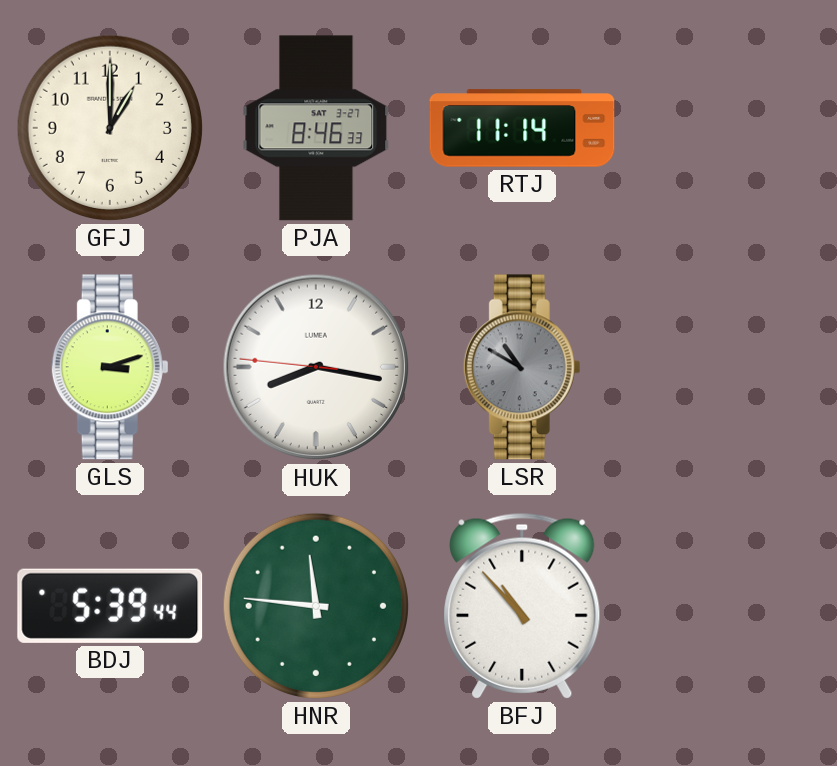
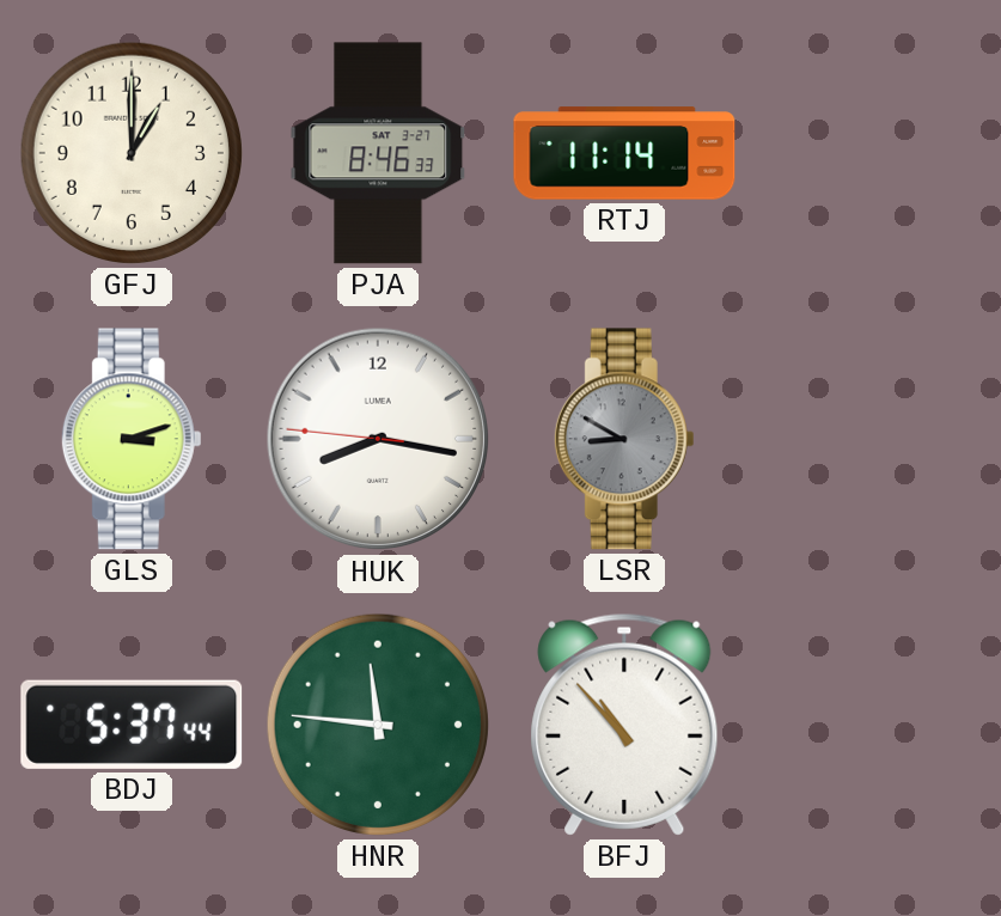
LSR: 10:50 -> 8:50
BDJ: 5:39 -> 5:37
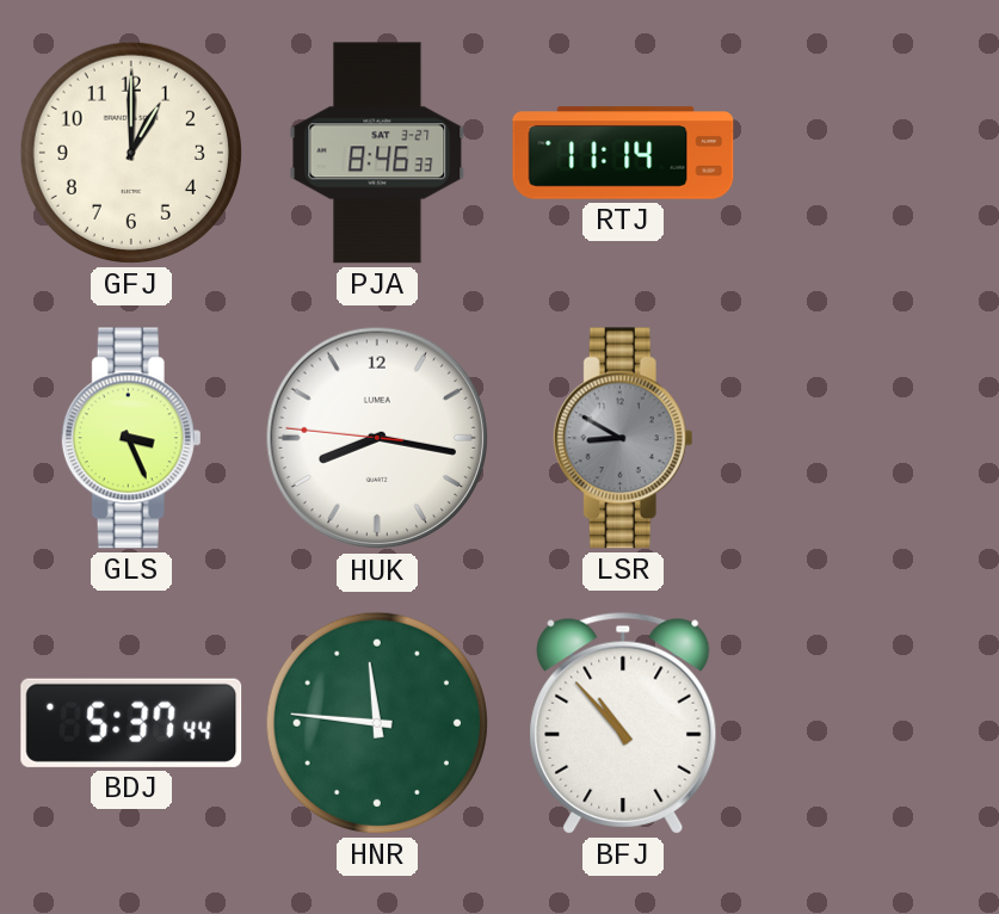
GLS: 3:12 -> 3:26
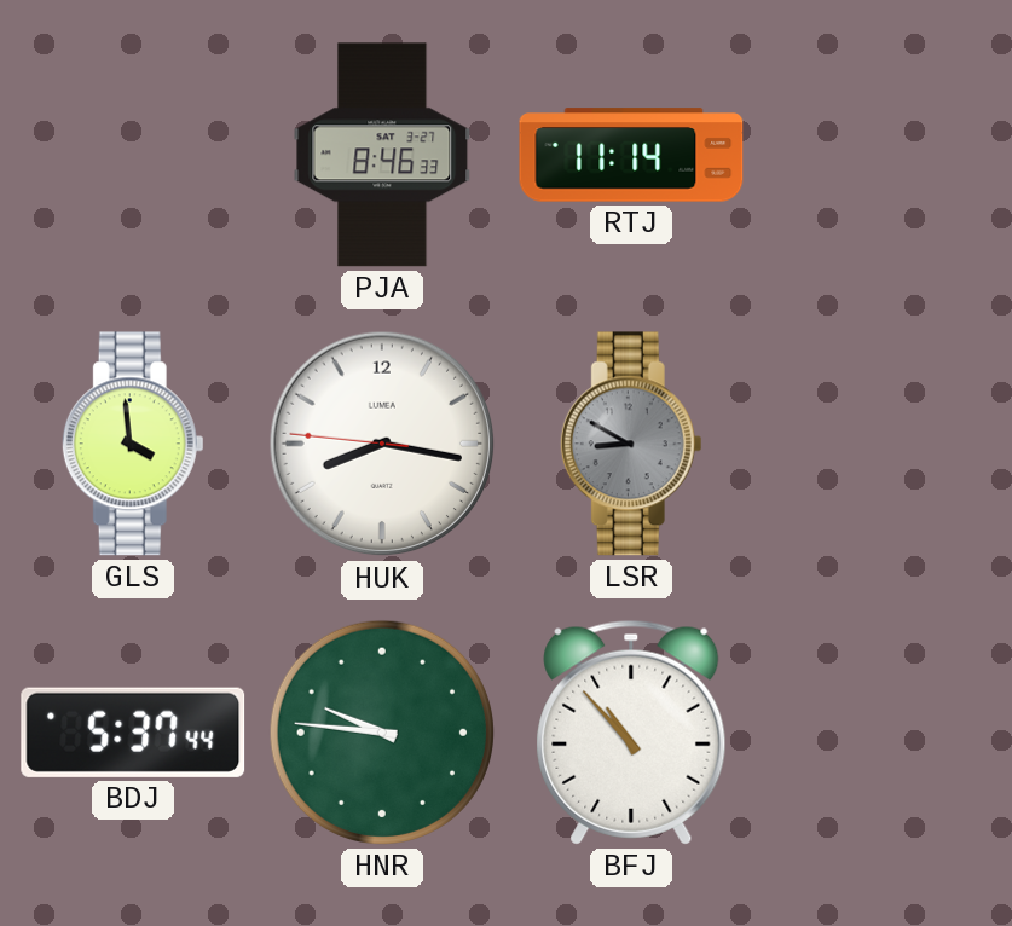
GFJ: 1:00 -> none
GLS: 3:26 -> 3:59
HNR: 11:46 -> 9:46
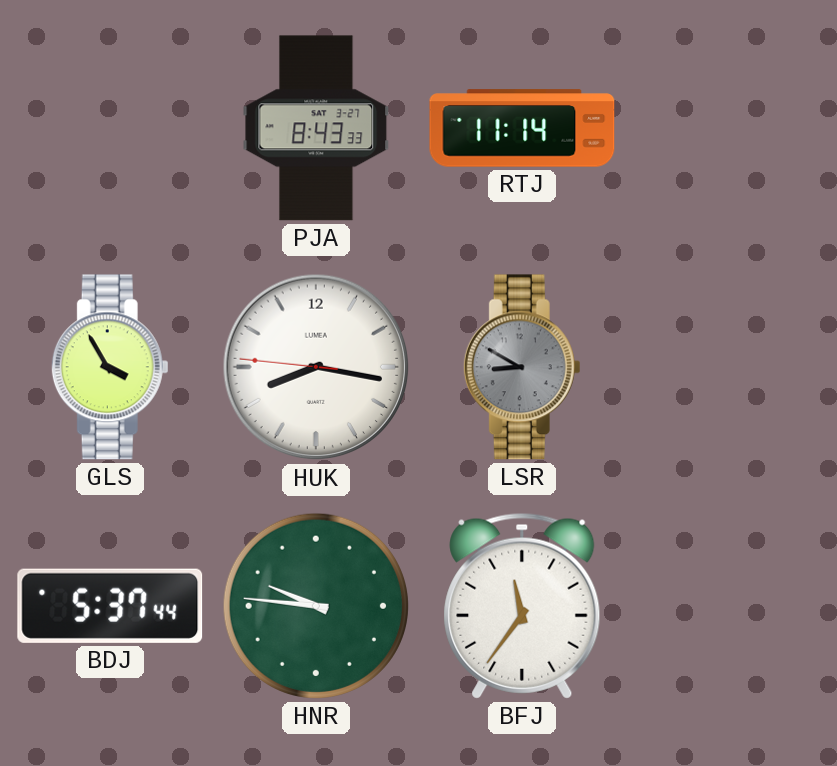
PJA: 8:46 -> 8:43
GLS: 3:59 -> 3:55
BFJ: 10:53 -> 11:36
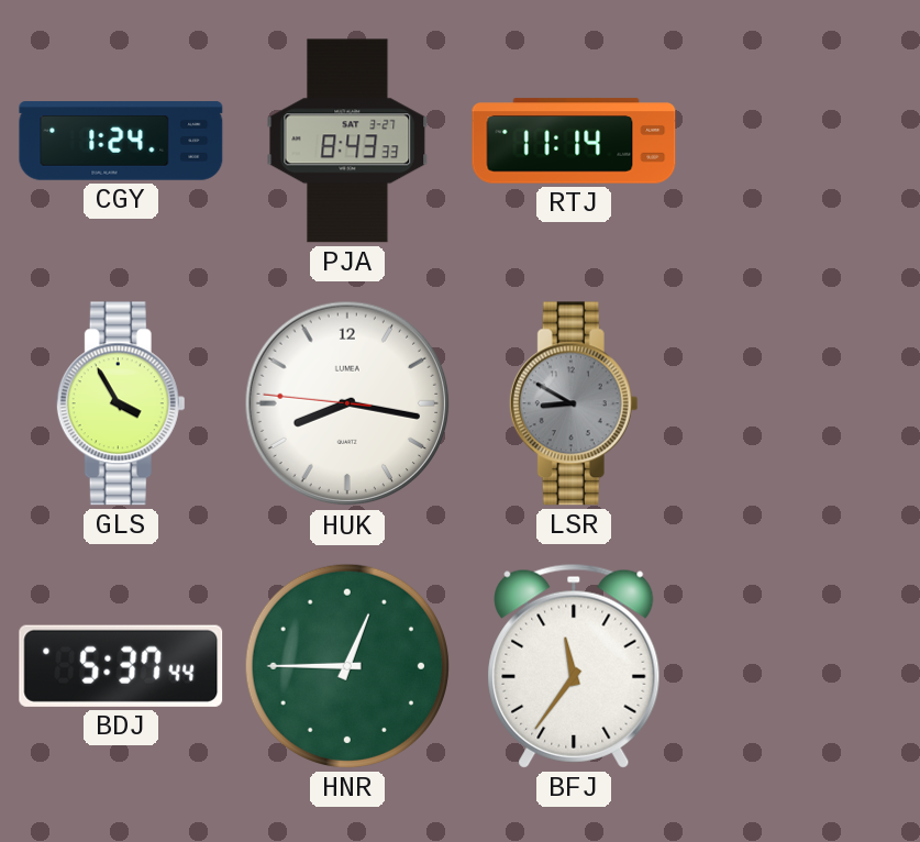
CGY: none -> 1:24
HNR: 9:46 -> 12:45
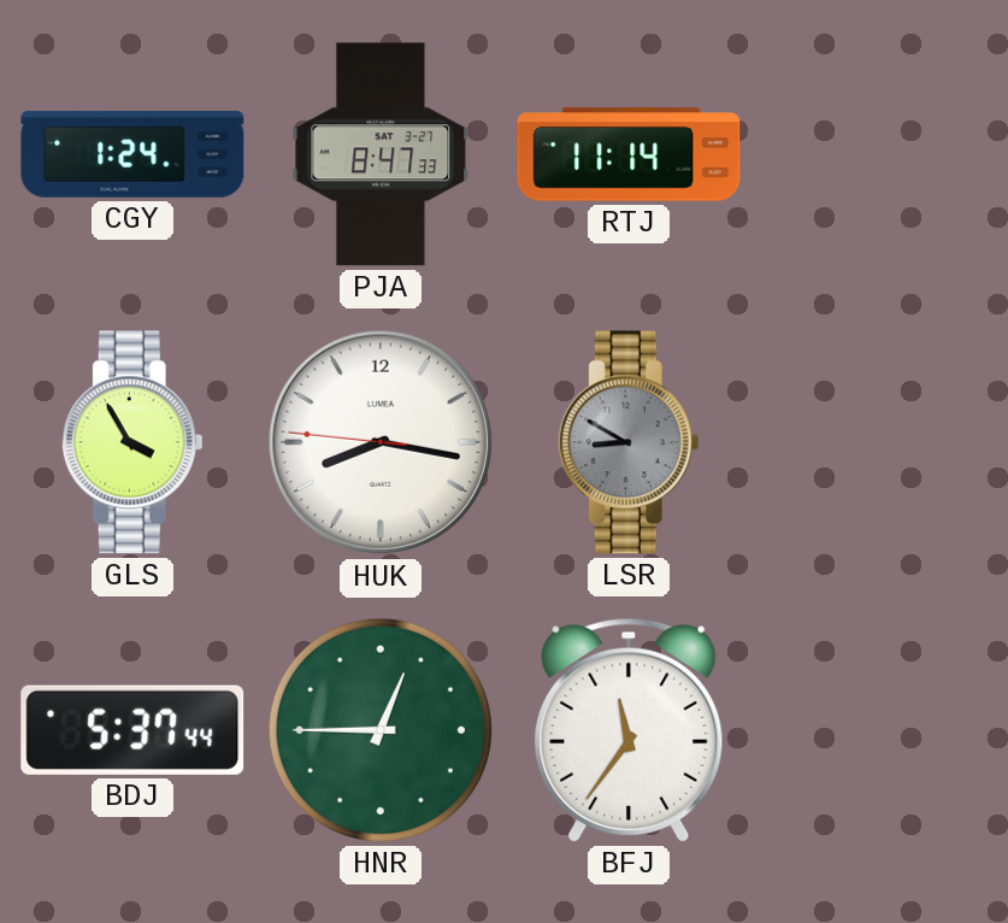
PJA: 8:43 -> 8:47
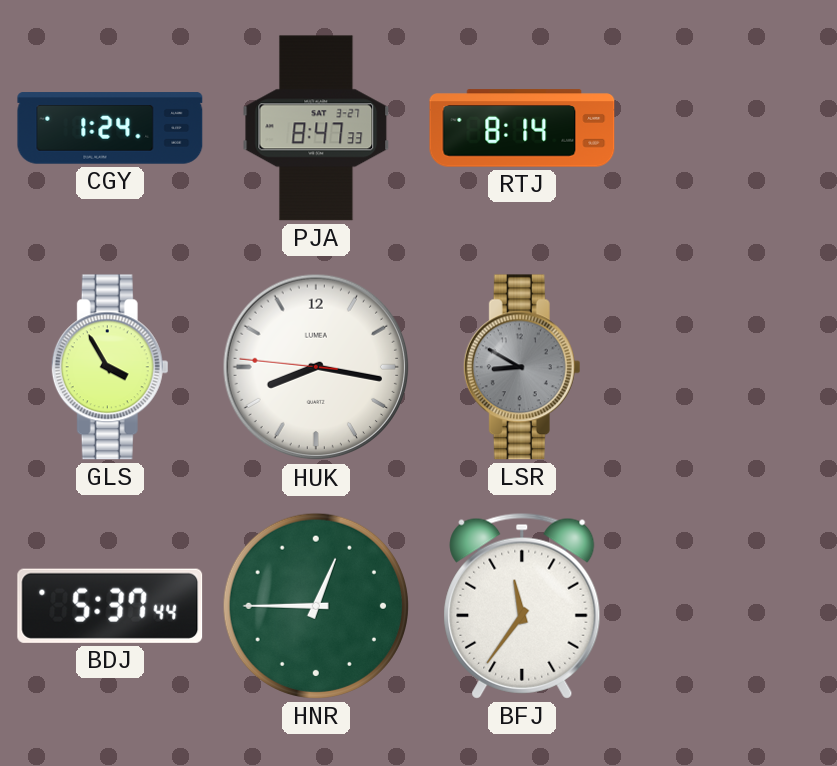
RTJ: 11:14 -> 8:14
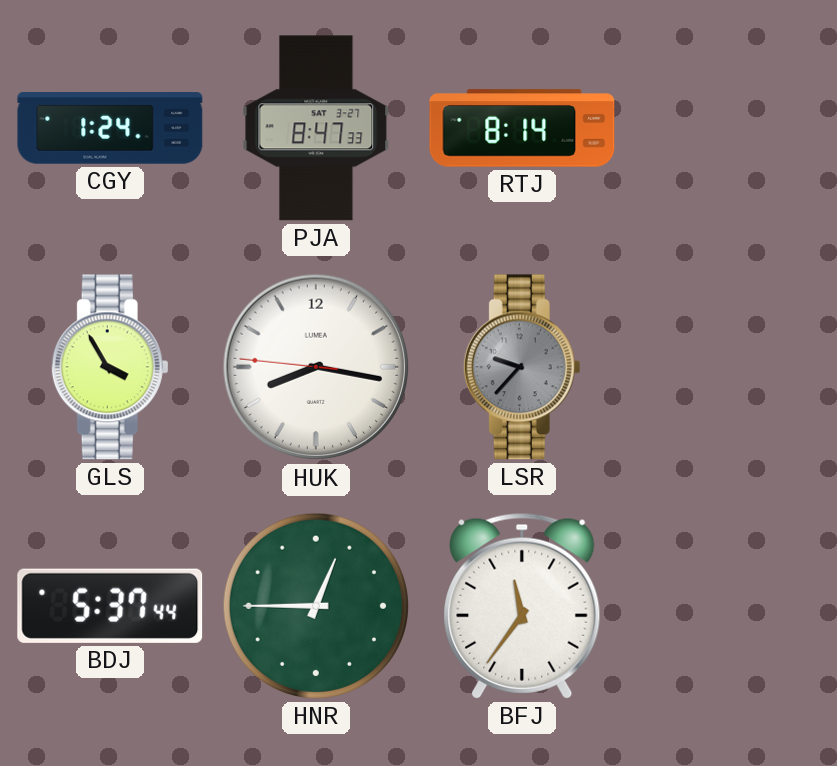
LSR: 8:50 -> 9:37
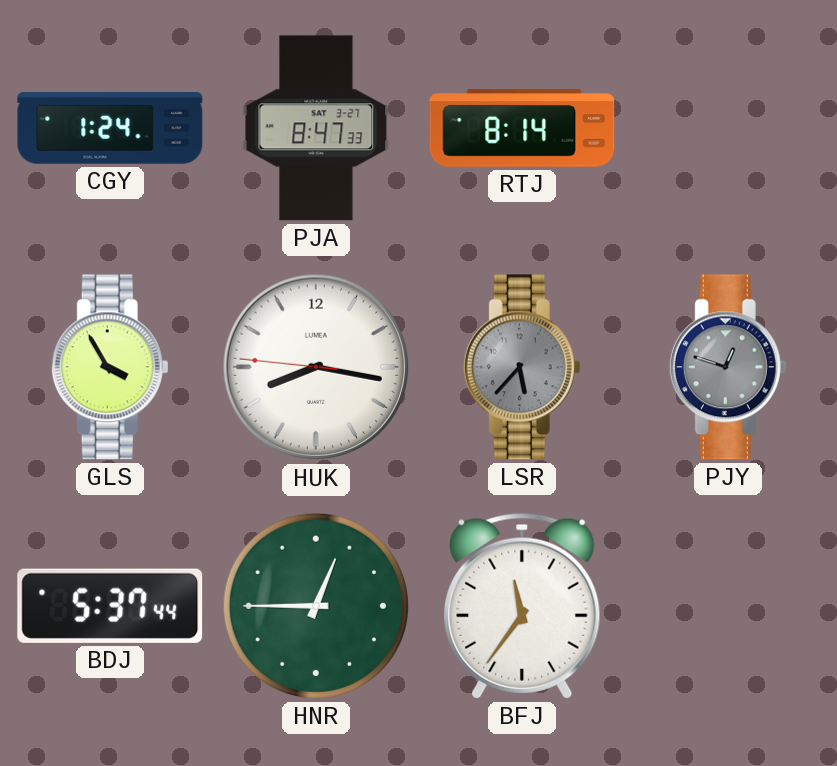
LSR: 9:37 -> 5:37
PJY: none -> 12:48
